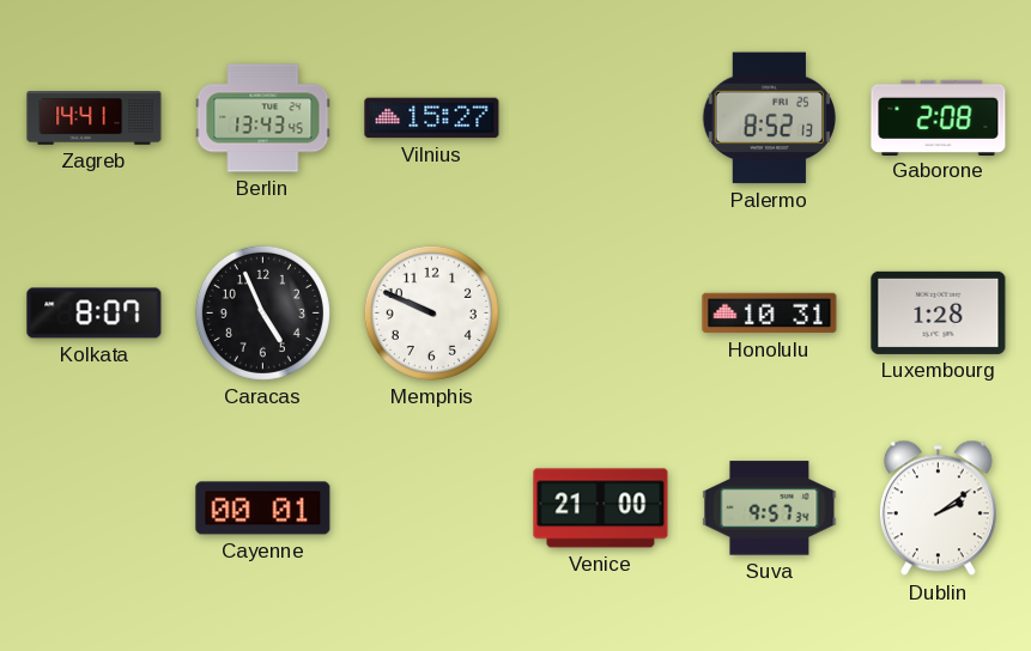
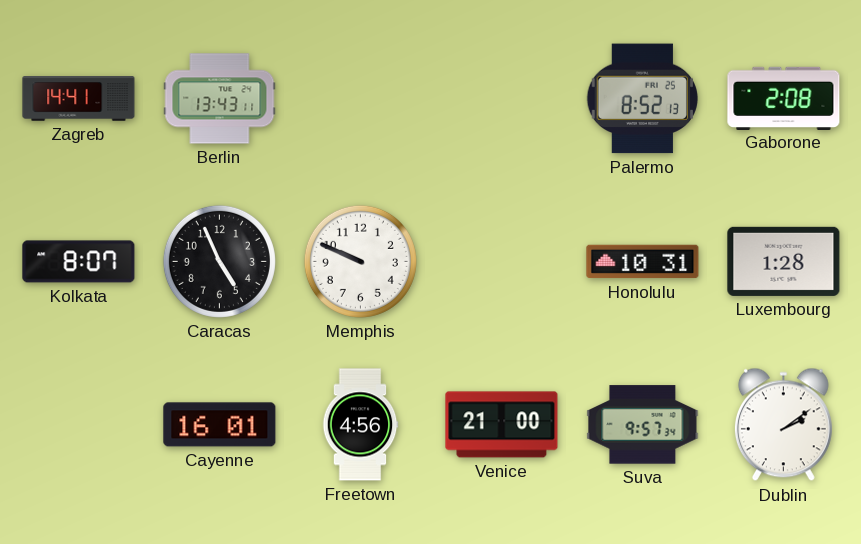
Berlin: 13:43:45 -> 13:43:11
Vilnius: 15:27 -> none
Cayenne: 00:01 -> 16:01
Freetown: none -> 4:56
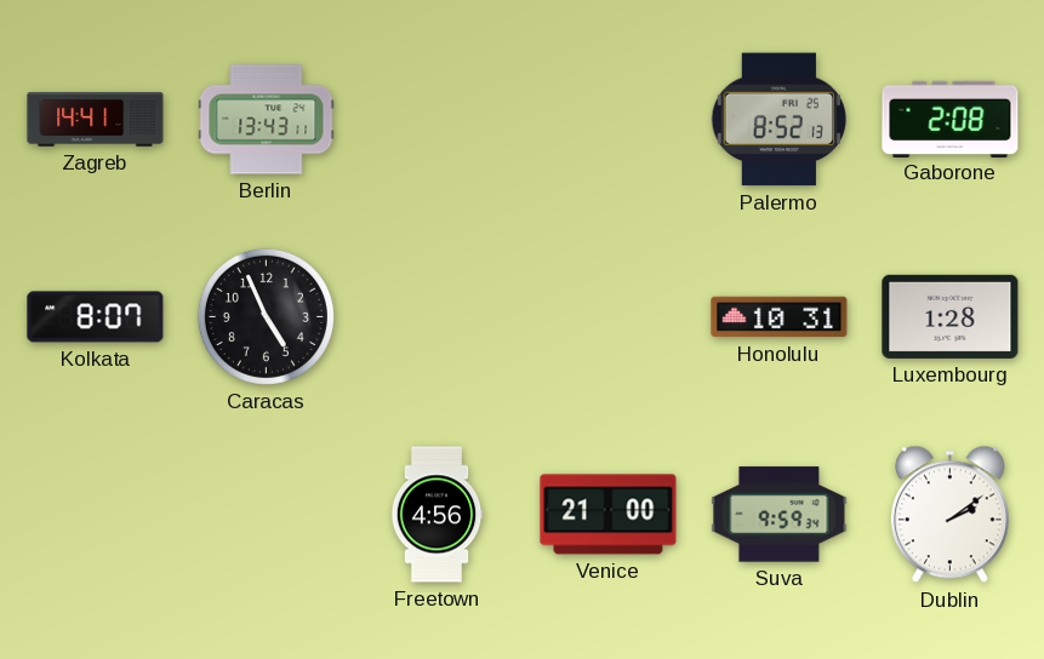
Memphis: 9:49 -> none
Cayenne: 16:01 -> none
Suva: 9:57 -> 9:59
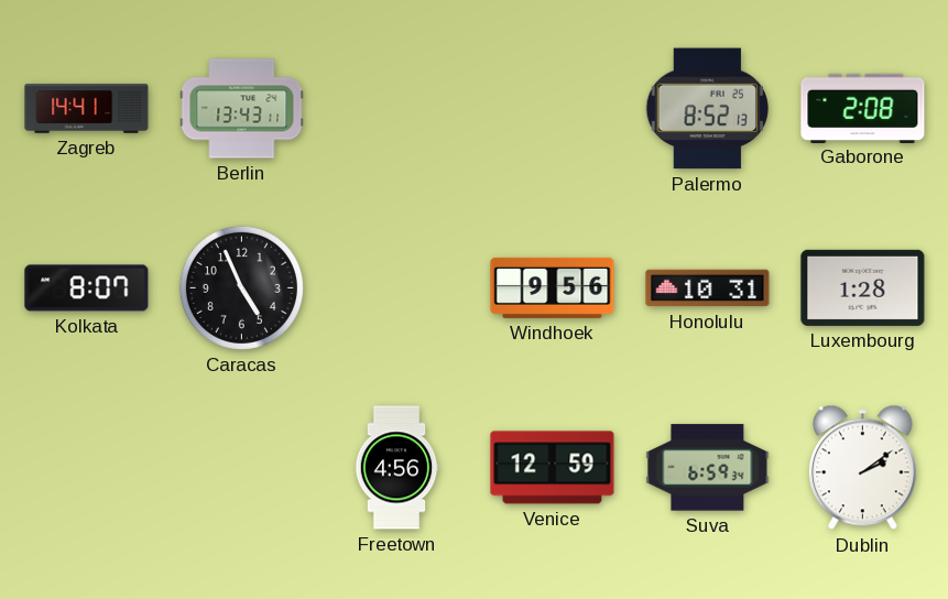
Windhoek: none -> 9:56
Venice: 21:00 -> 12:59
Suva: 9:59 -> 6:59
